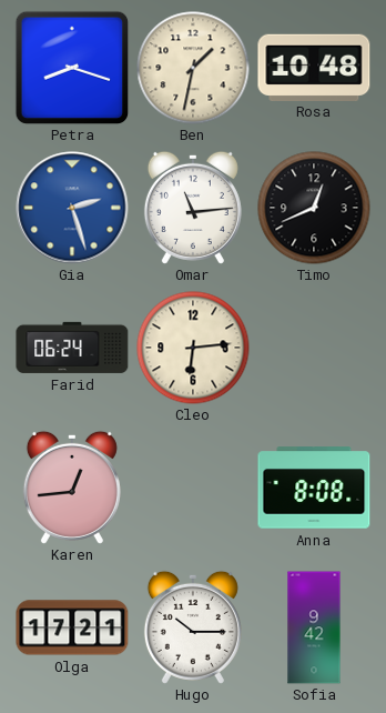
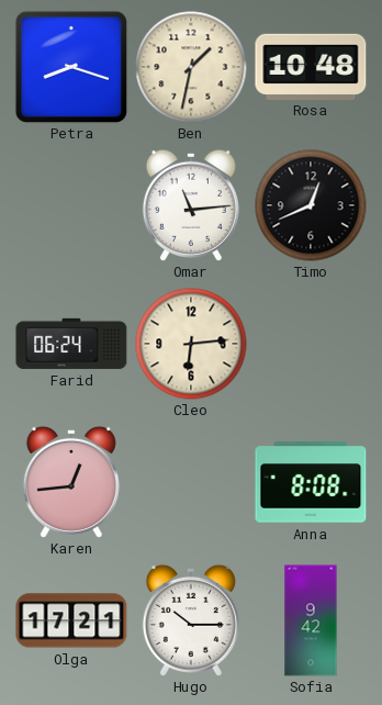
Gia: 2:27 -> none
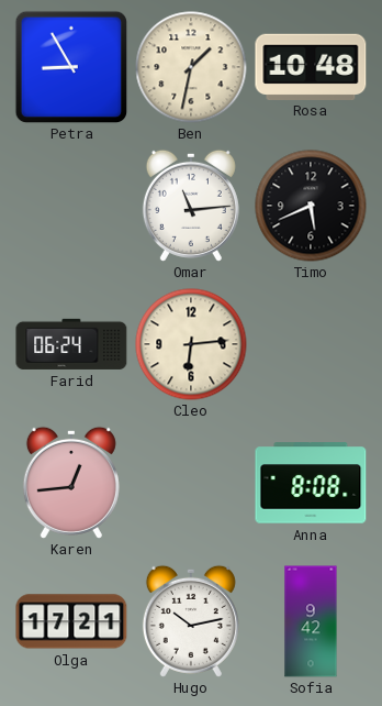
Petra: 8:18 -> 8:55
Timo: 12:41 -> 5:41
Hugo: 10:15 -> 10:13
